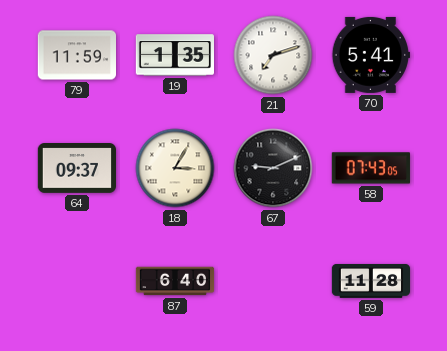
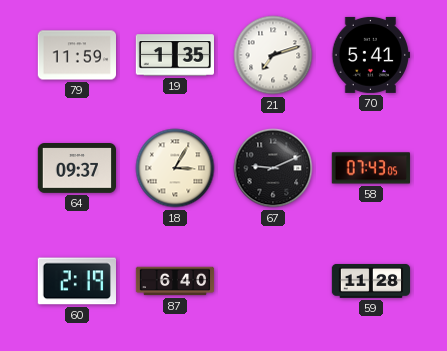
60: none -> 2:19
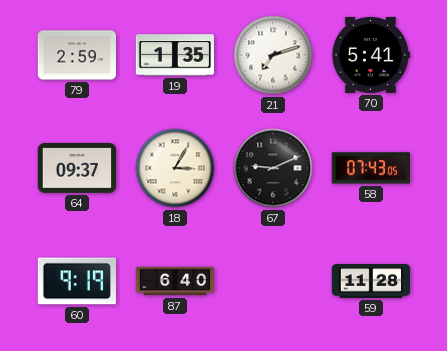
79: 11:59 -> 2:59
60: 2:19 -> 9:19
